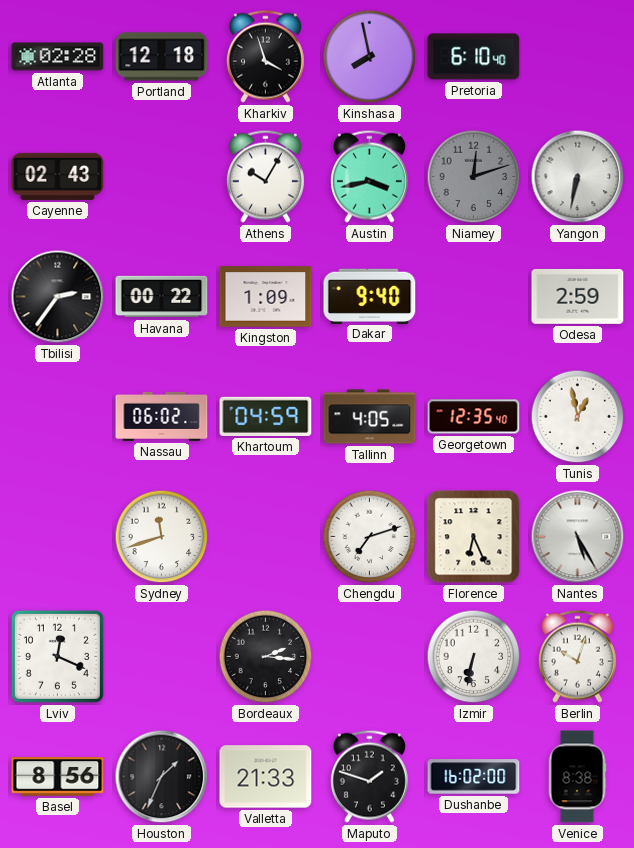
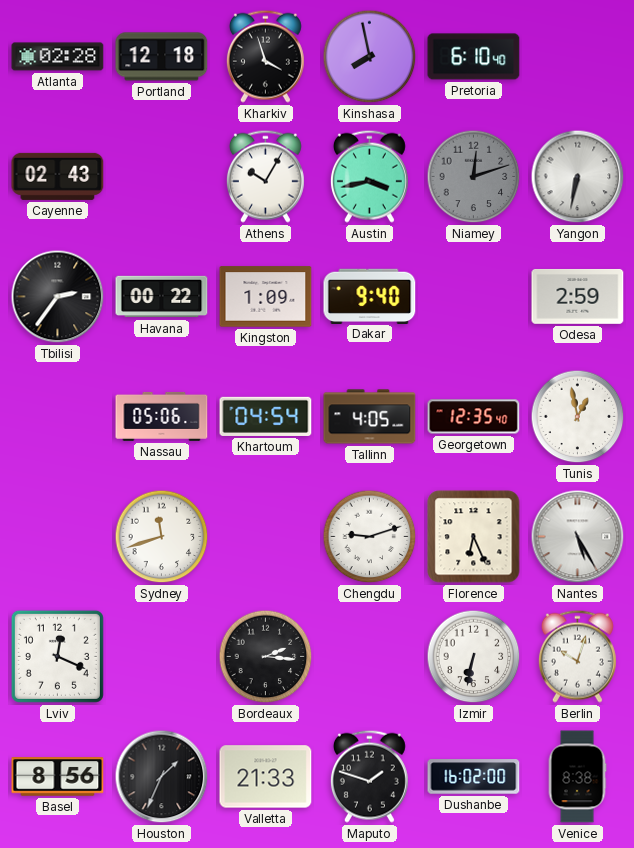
Nassau: 06:02 -> 05:06
Khartoum: 04:59 -> 04:54
Chengdu: 7:12 -> 9:12
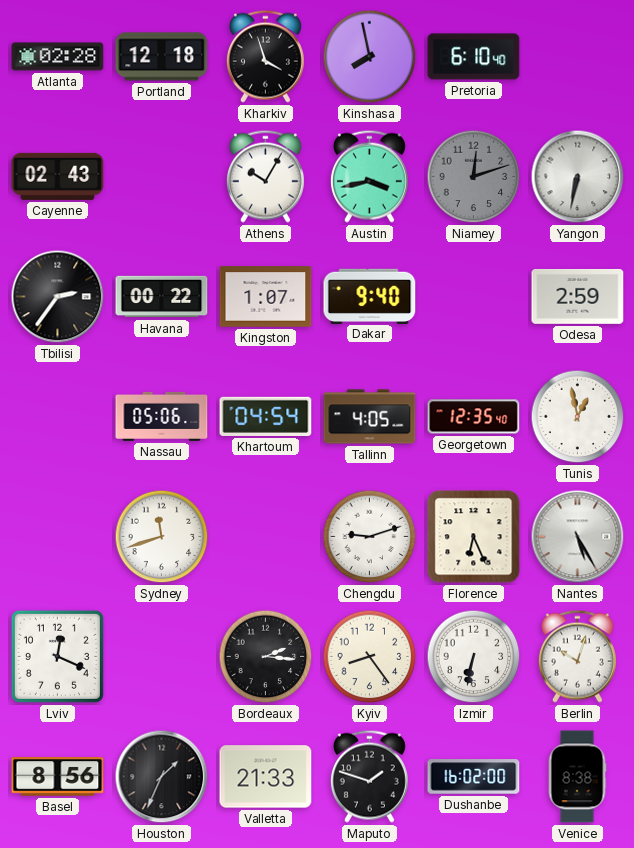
Kingston: 1:09 -> 1:07
Kyiv: none -> 8:24
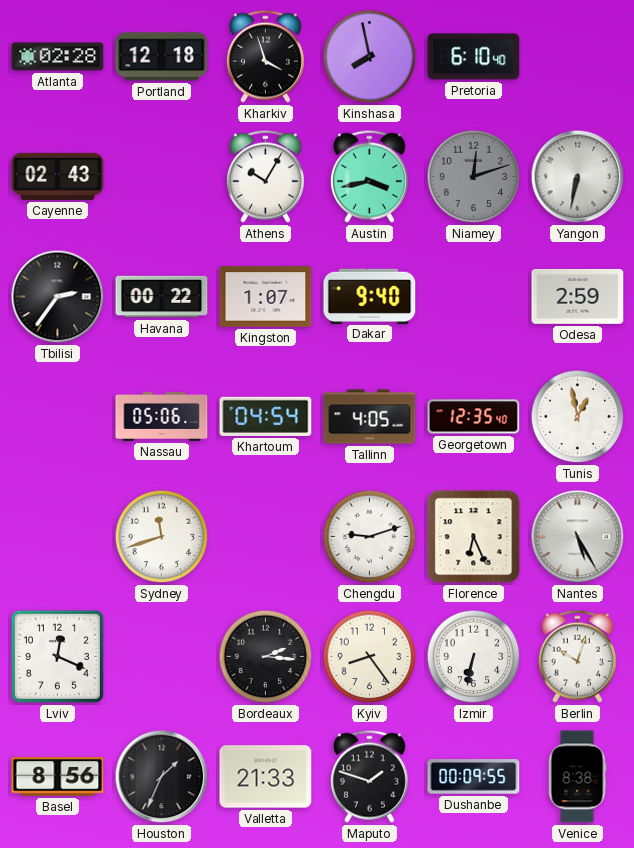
Dushanbe: 16:02 -> 00:09
